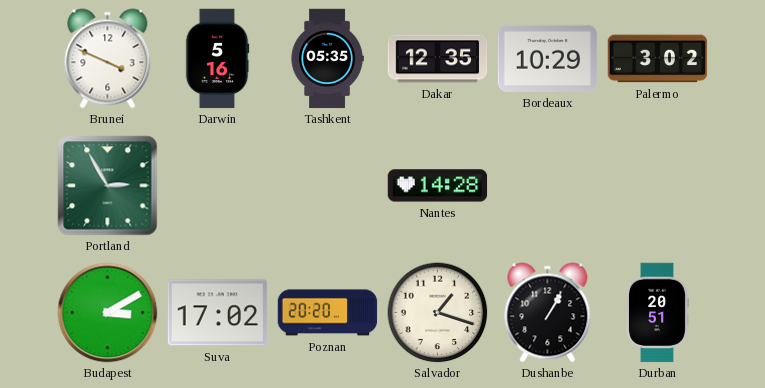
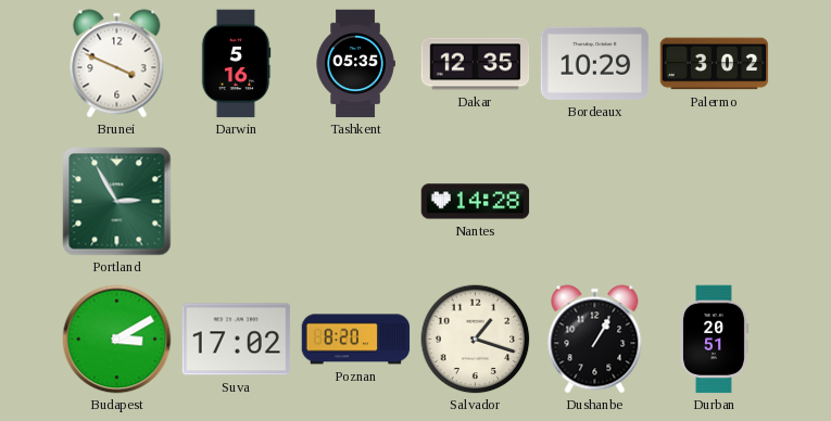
Poznan: 20:20 -> 8:20
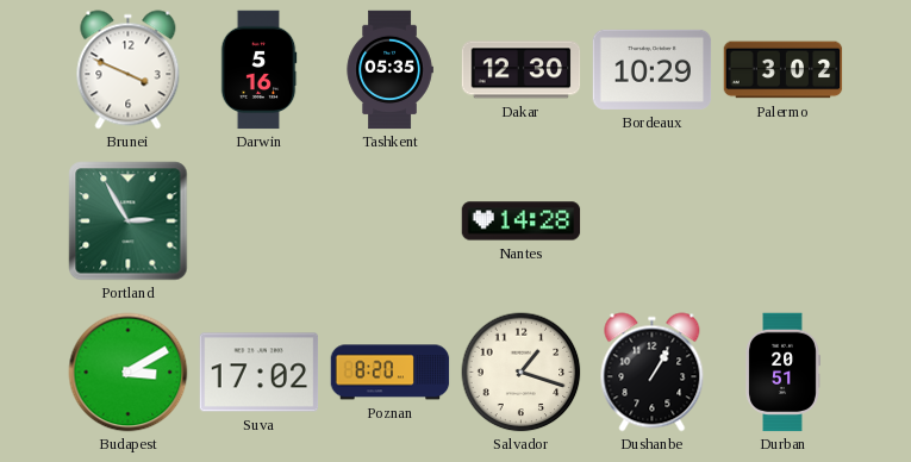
Dakar: 12:35 -> 12:30
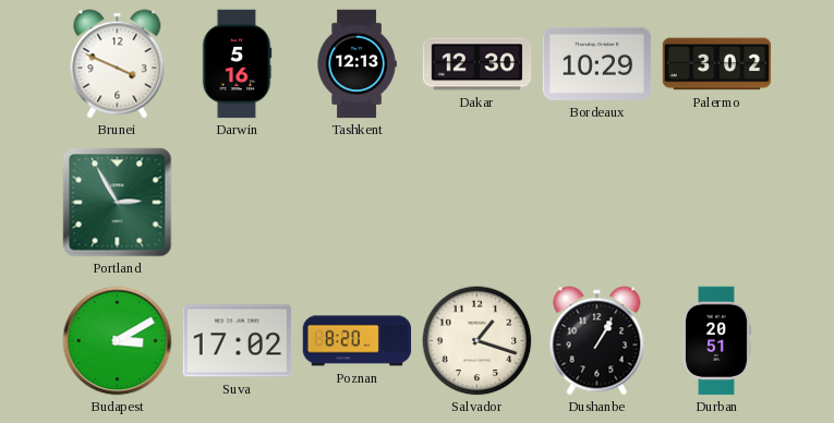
Tashkent: 05:35 -> 12:13
Nantes: 14:28 -> none
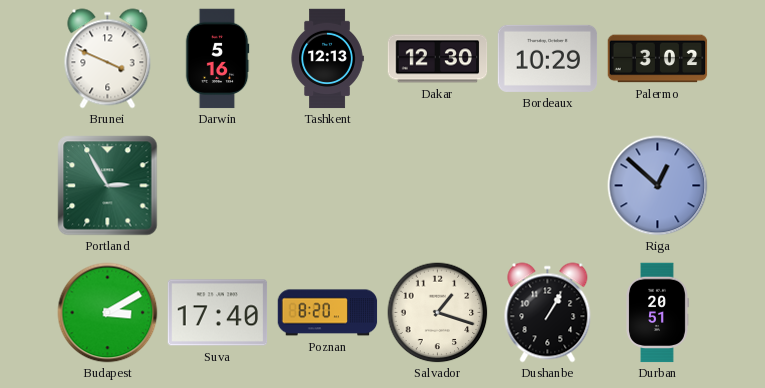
Riga: none -> 12:52
Suva: 17:02 -> 17:40
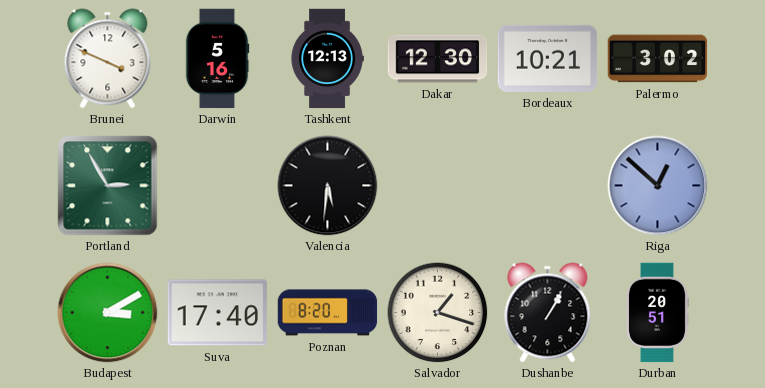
Bordeaux: 10:29 -> 10:21
Valencia: none -> 5:31
